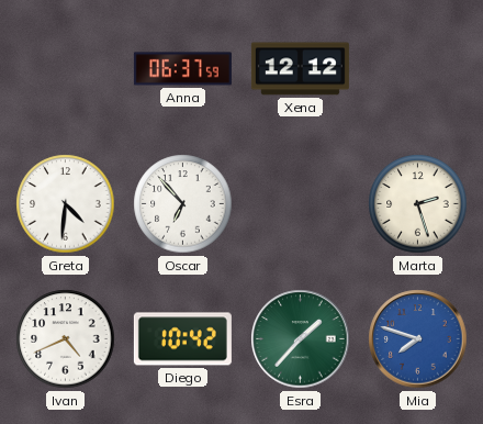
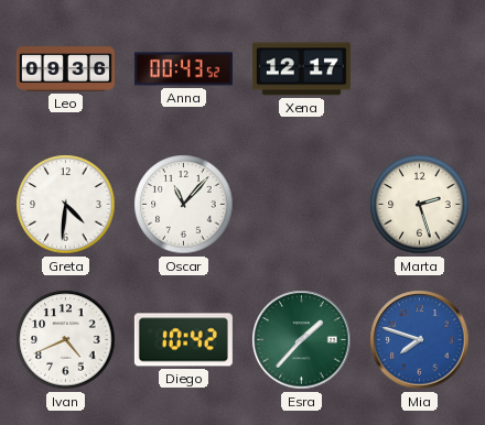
Leo: none -> 09:36
Anna: 06:37 -> 00:43
Xena: 12:12 -> 12:17
Oscar: 6:53 -> 11:07
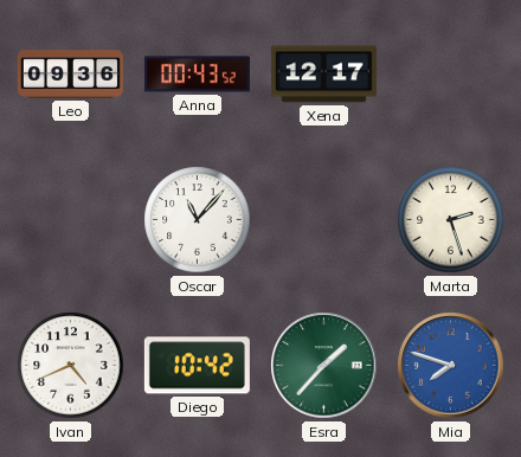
Greta: 4:31 -> none
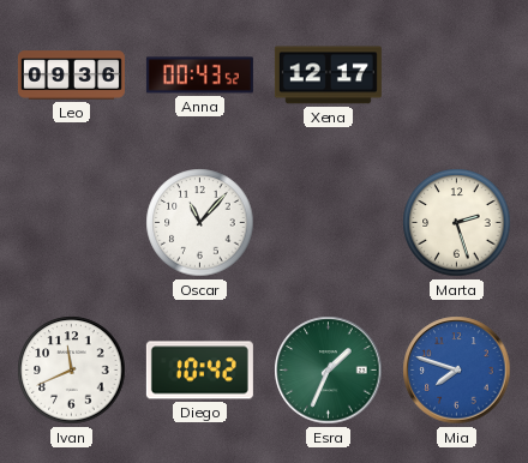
Ivan: 4:41 -> 11:41
Esra: 1:37 -> 1:34
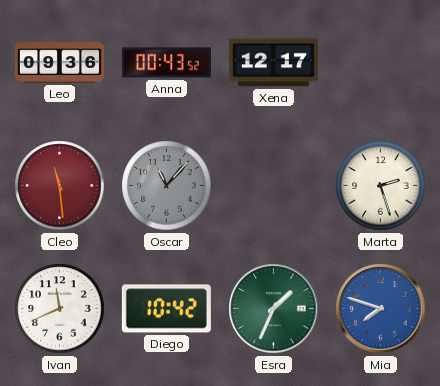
Cleo: none -> 11:29
Oscar dial: white -> grey
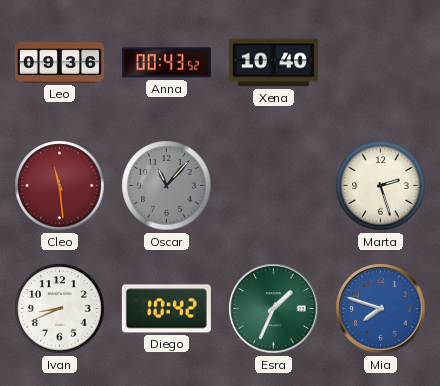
Xena: 12:17 -> 10:40
Ivan: 11:41 -> 8:41
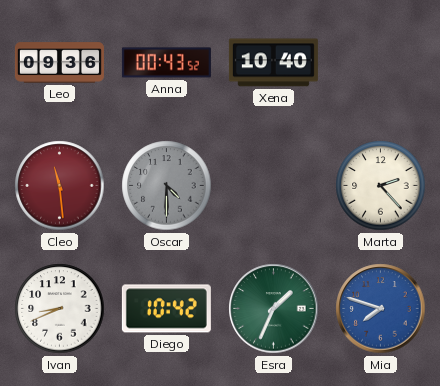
Oscar: 11:07 -> 4:30
Marta: 2:27 -> 2:23
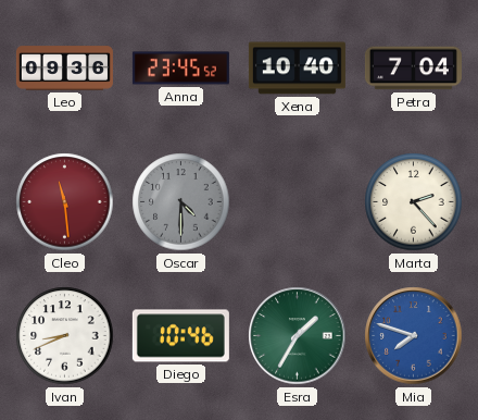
Anna: 00:43 -> 23:45
Petra: none -> 7:04
Diego: 10:42 -> 10:46
Esra: 1:34 -> 1:35
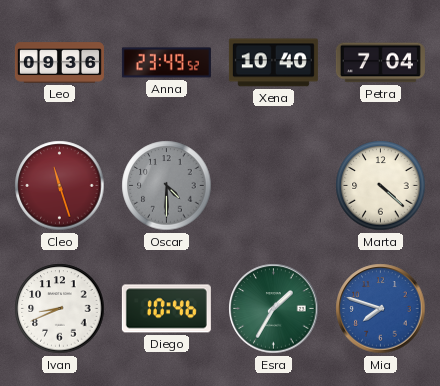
Anna: 23:45 -> 23:49
Cleo: 11:29 -> 11:27
Marta: 2:23 -> 4:22
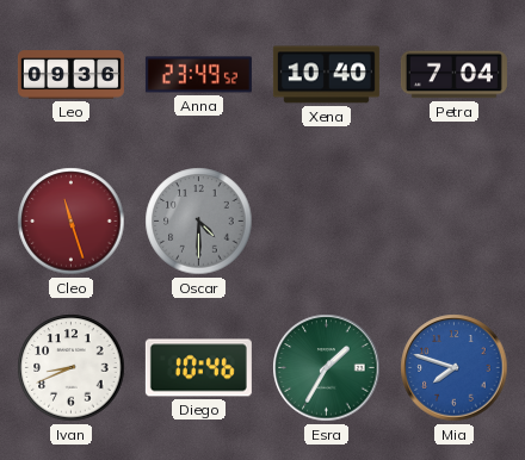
Marta: 4:22 -> none
